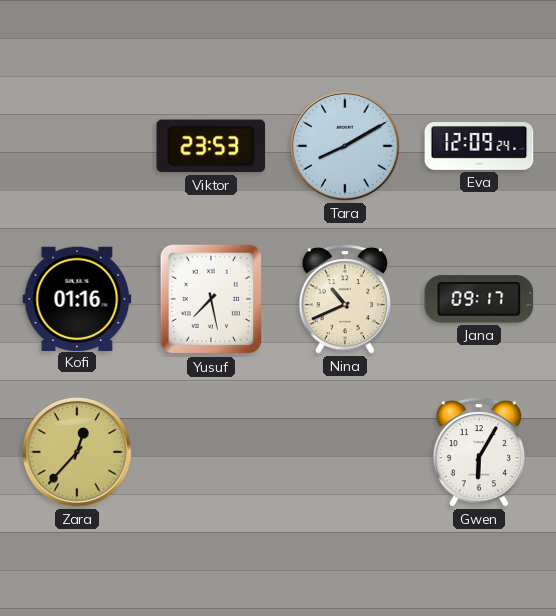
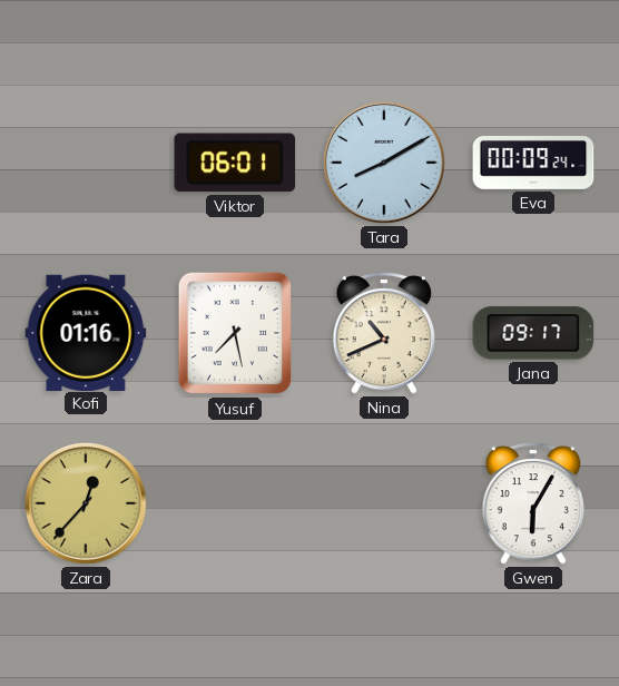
Viktor: 23:53 -> 06:01
Eva: 12:09 -> 00:09
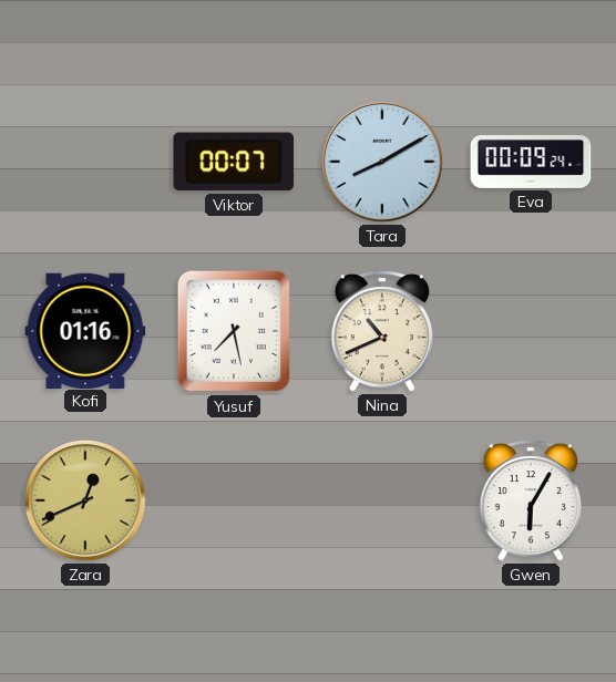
Viktor: 06:01 -> 00:07
Jana: 09:17 -> none
Zara: 12:37 -> 12:41
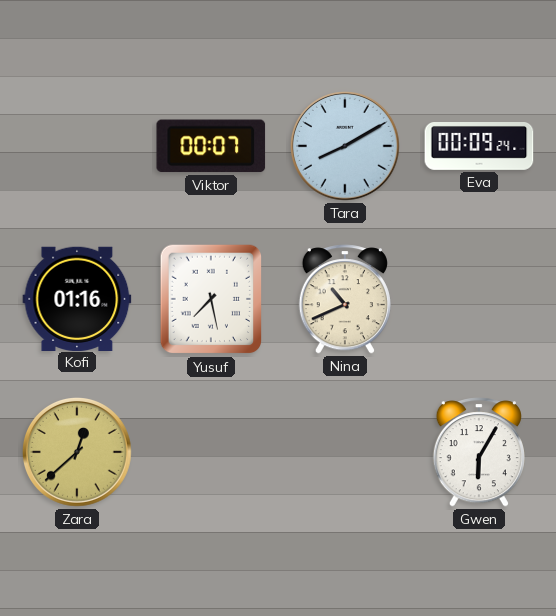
Zara: 12:41 -> 12:38
